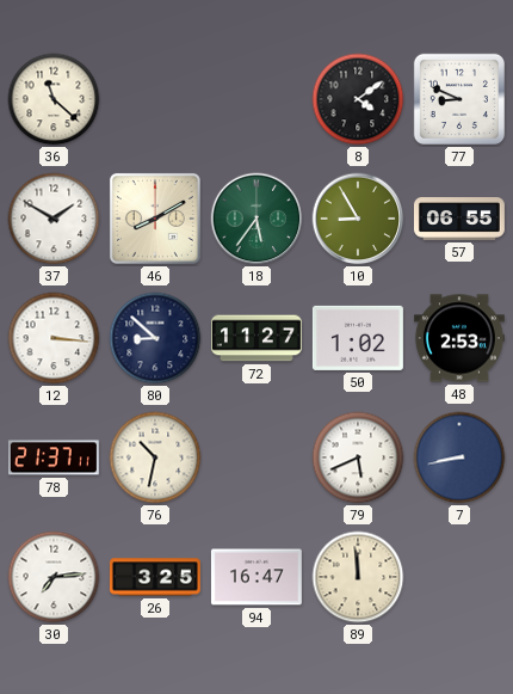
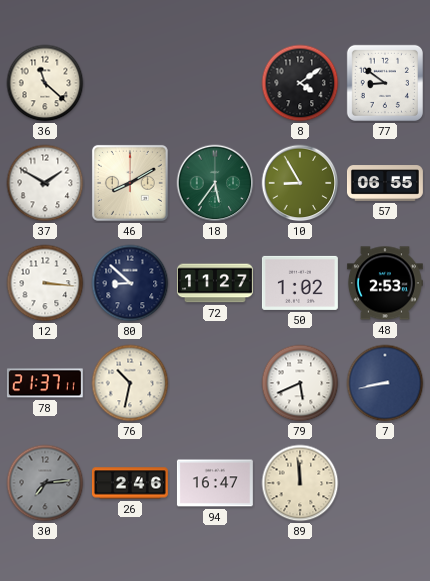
77: 8:49 -> 8:51
30 dial: white -> grey
26: 3:25 -> 2:46
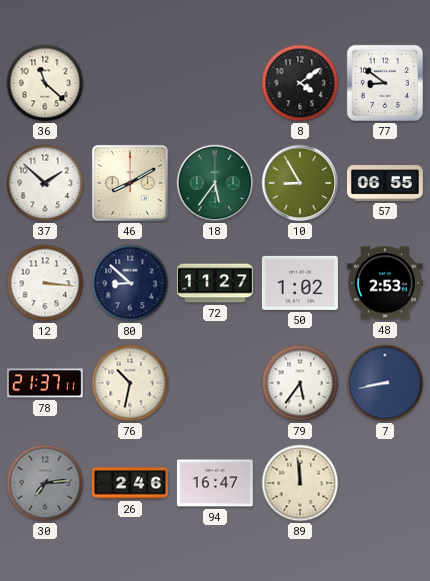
37: 1:50 -> 1:52
79: 5:41 -> 5:36
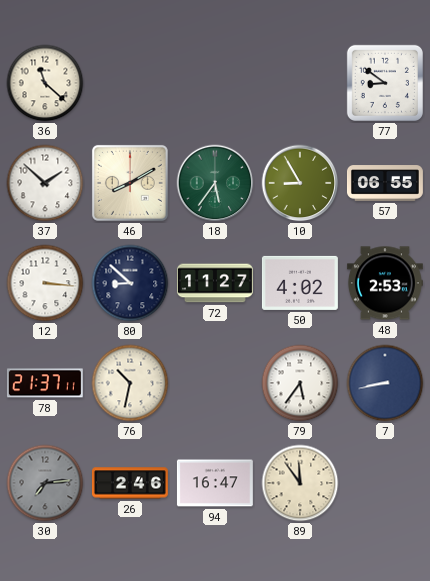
8: 4:09 -> none
50: 1:02 -> 4:02
89: 11:59 -> 11:54
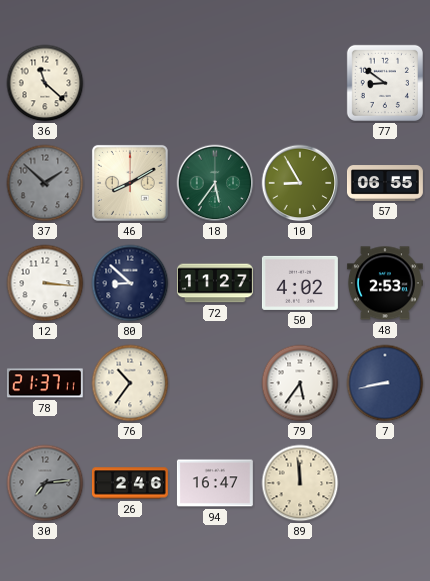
37 dial: white -> grey
76: 10:32 -> 10:36
89: 11:54 -> 11:59
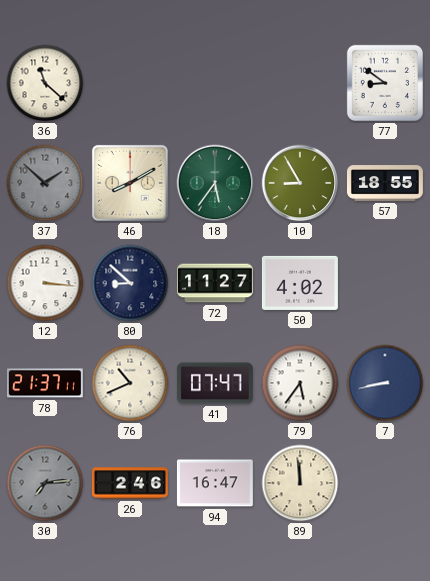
57: 06:55 -> 18:55
48: 2:53 -> none
76: 10:36 -> 10:41
41: none -> 07:47
